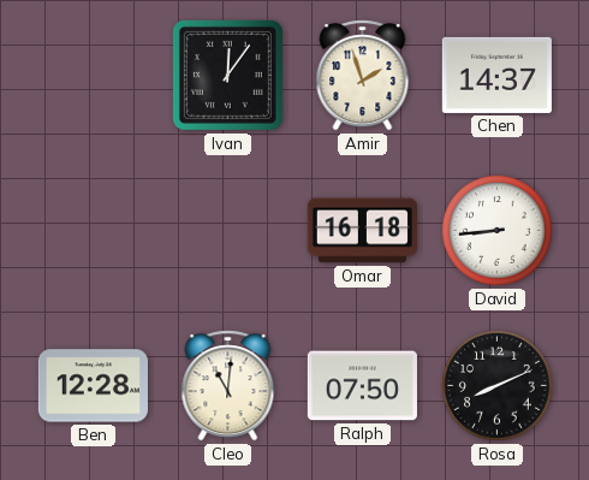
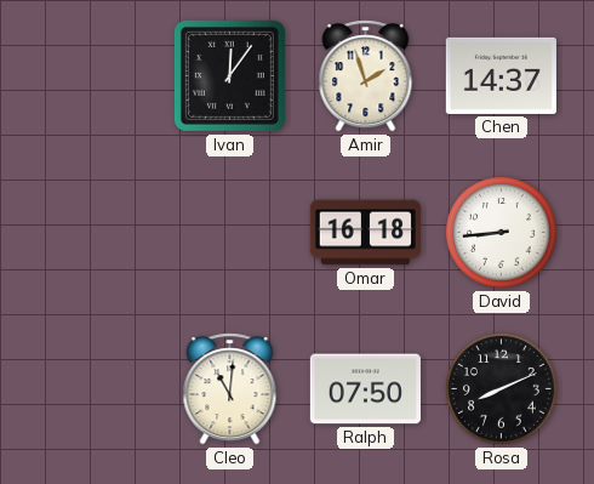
Ben: 12:28 -> none
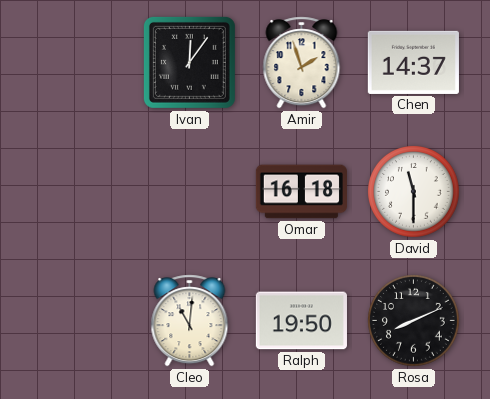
David: 8:44 -> 11:30
Ralph: 07:50 -> 19:50
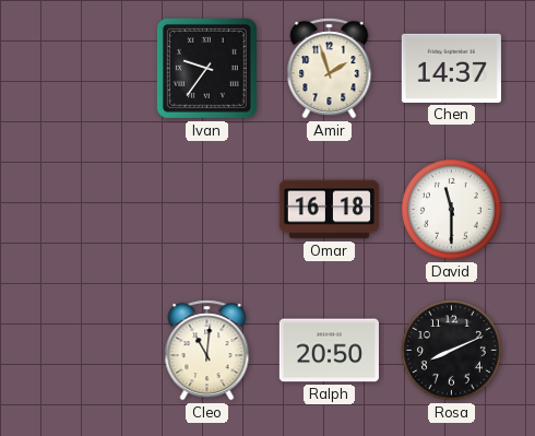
Ivan: 12:06 -> 9:36
Ralph: 19:50 -> 20:50
